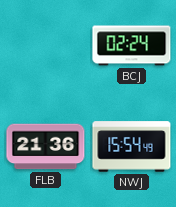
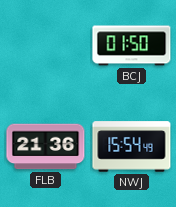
BCJ: 02:24 -> 01:50
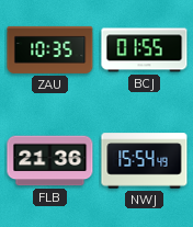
ZAU: none -> 10:35
BCJ: 01:50 -> 01:55
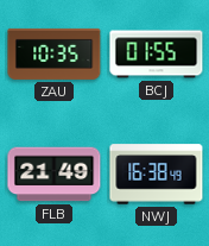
FLB: 21:36 -> 21:49
NWJ: 15:54 -> 16:38
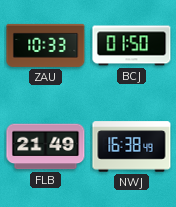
ZAU: 10:35 -> 10:33
BCJ: 01:55 -> 01:50
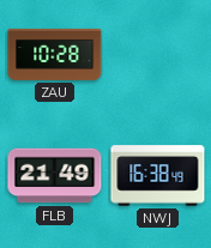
ZAU: 10:33 -> 10:28
BCJ: 01:50 -> none
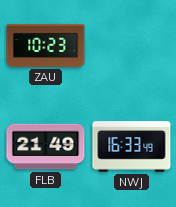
ZAU: 10:28 -> 10:23
NWJ: 16:38 -> 16:33
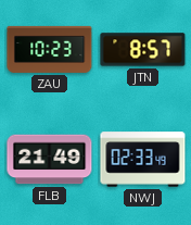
JTN: none -> 8:57
NWJ: 16:33 -> 02:33
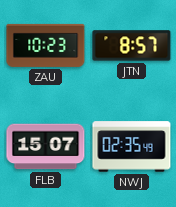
FLB: 21:49 -> 15:07
NWJ: 02:33 -> 02:35
